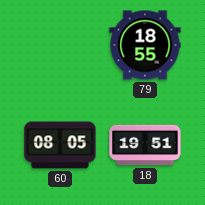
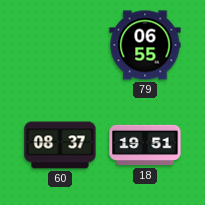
79: 18:55 -> 06:55
60: 08:05 -> 08:37
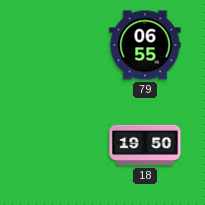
60: 08:37 -> none
18: 19:51 -> 19:50
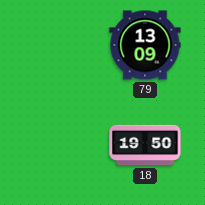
79: 06:55 -> 13:09
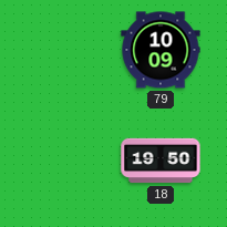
79: 13:09 -> 10:09
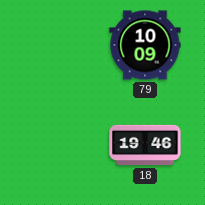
18: 19:50 -> 19:46
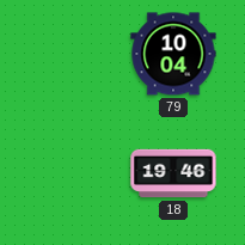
79: 10:09 -> 10:04
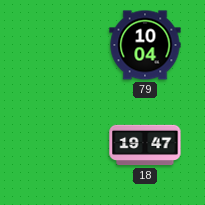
18: 19:46 -> 19:47
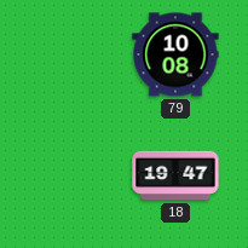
79: 10:04 -> 10:08
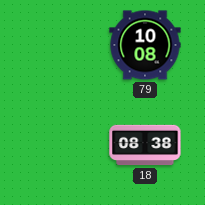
18: 19:47 -> 08:38
